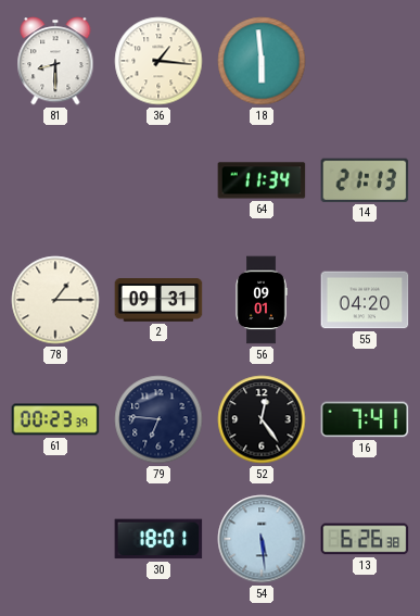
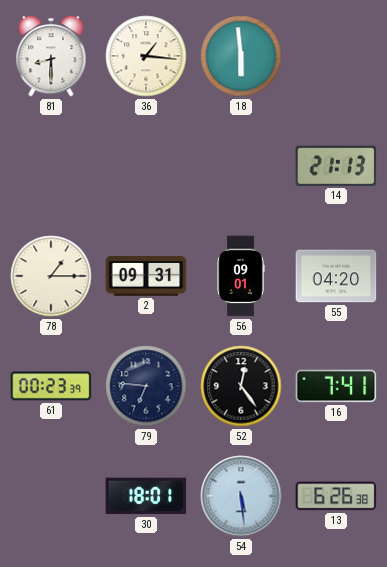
64: 11:34 -> none
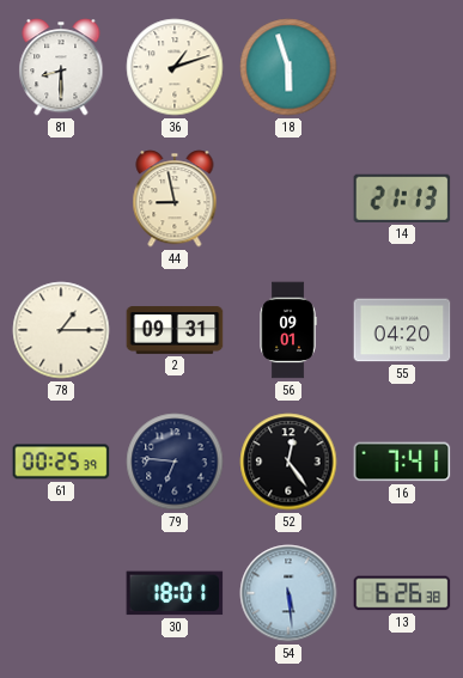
36: 1:16 -> 1:12
18: 5:59 -> 5:57
44: none -> 8:58
61: 00:23 -> 00:25
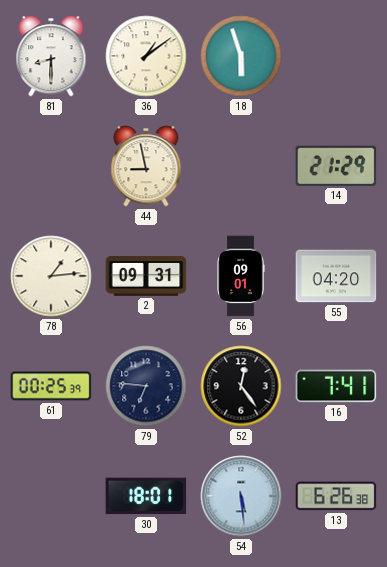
36: 1:12 -> 1:09
14: 21:13 -> 21:29
78: 1:15 -> 1:14
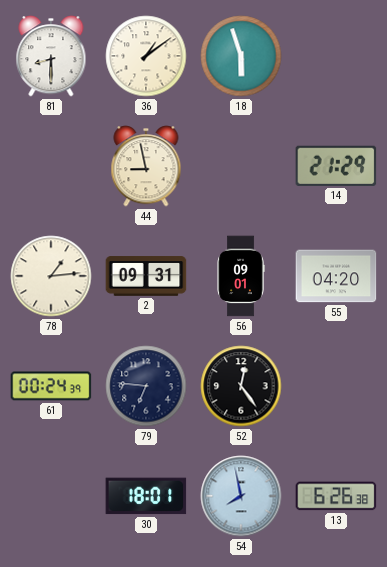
61: 00:25 -> 00:24
16: 7:41 -> none
54: 5:29 -> 7:58
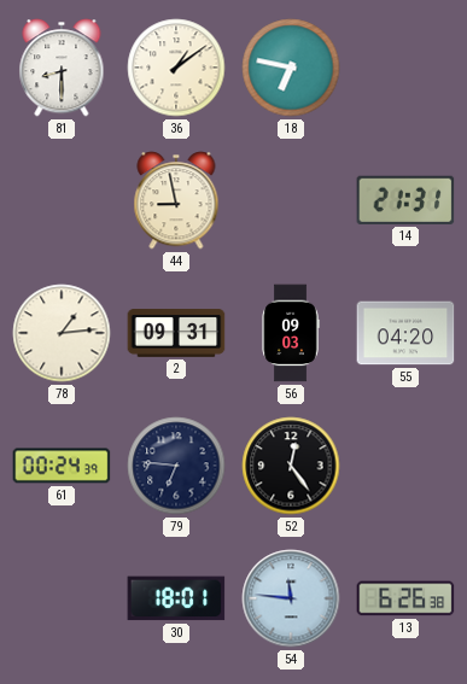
18: 5:57 -> 6:47
14: 21:29 -> 21:31
56: 09:01 -> 09:03
54: 7:58 -> 11:46
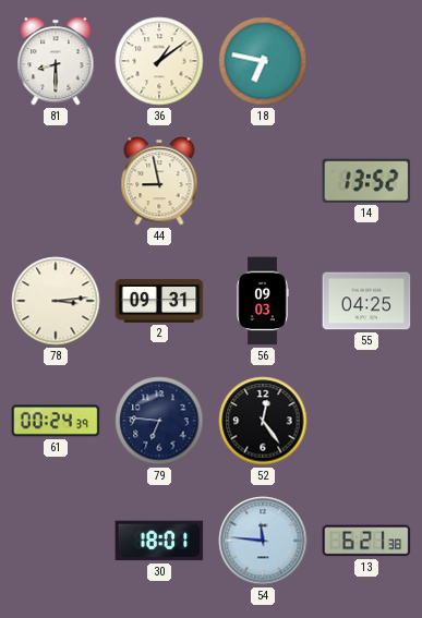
14: 21:31 -> 13:52
78: 1:14 -> 3:14
55: 04:20 -> 04:25
13: 6:26 -> 6:21
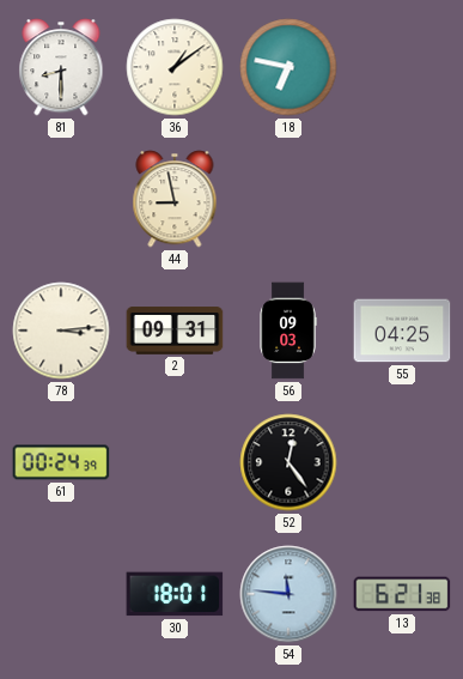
14: 13:52 -> none
79: 6:46 -> none
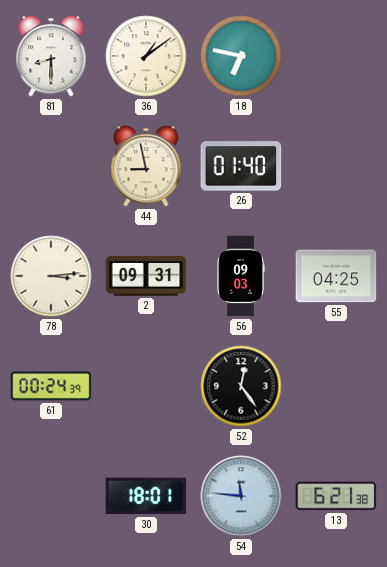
26: none -> 01:40
